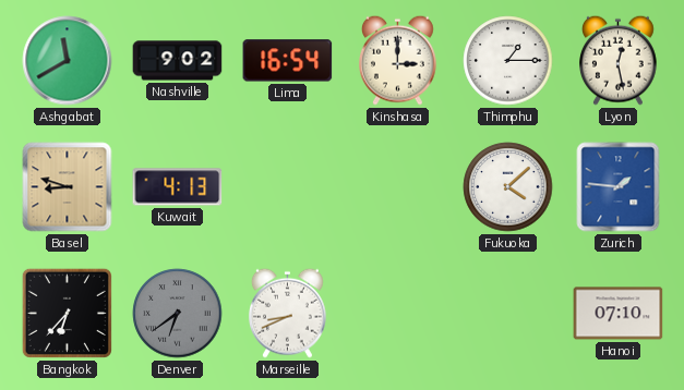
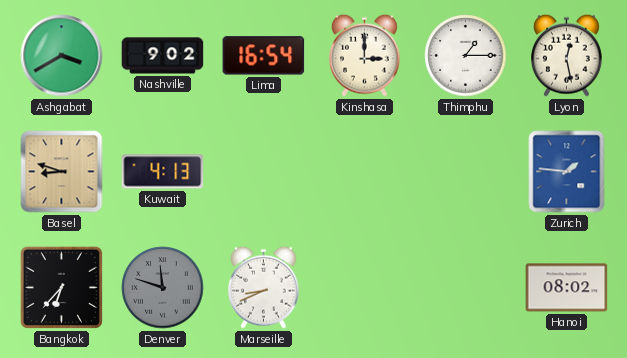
Ashgabat: 11:40 -> 3:40
Fukuoka: 4:08 -> none
Denver: 6:39 -> 11:48
Hanoi: 07:10 -> 08:02
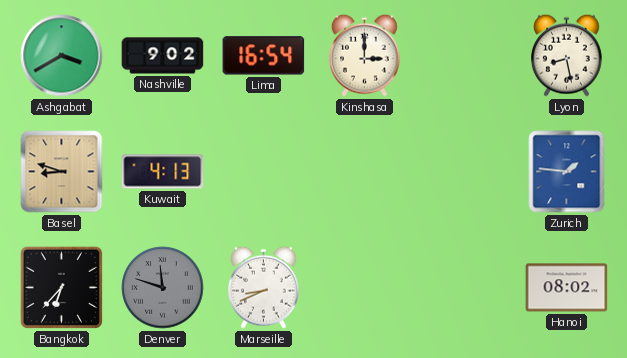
Thimphu: 1:15 -> none
Lyon: 12:28 -> 8:28
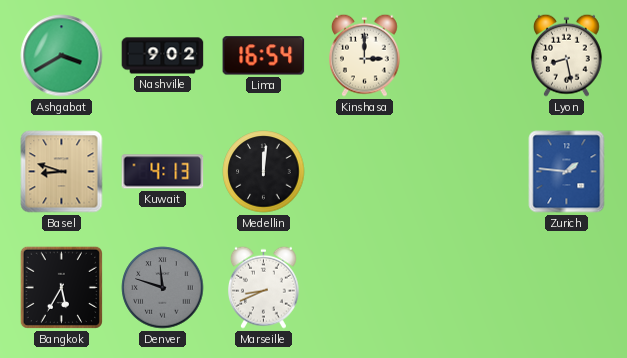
Medellin: none -> 12:01
Bangkok: 6:37 -> 5:35
Hanoi: 08:02 -> none
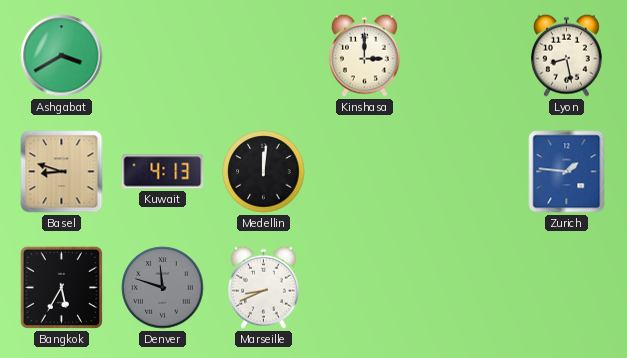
Nashville: 9:02 -> none
Lima: 16:54 -> none
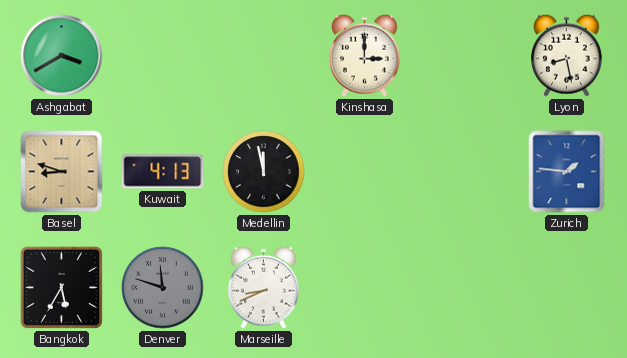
Medellin: 12:01 -> 11:58
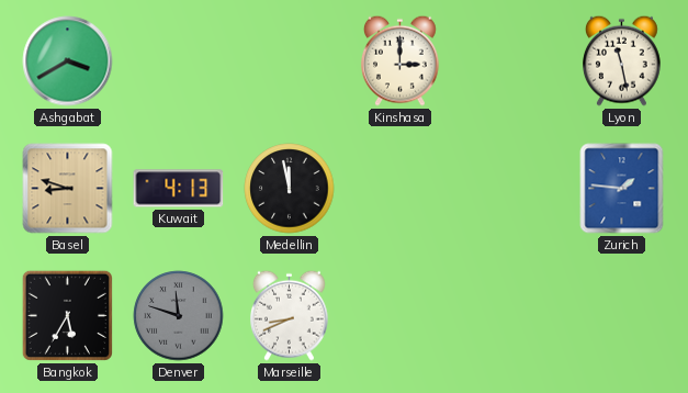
Lyon: 8:28 -> 11:28
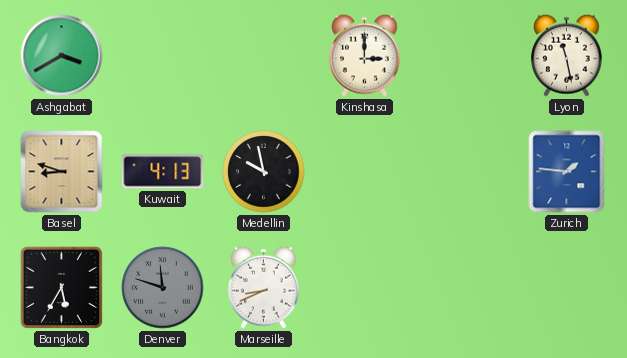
Medellin: 11:58 -> 9:58
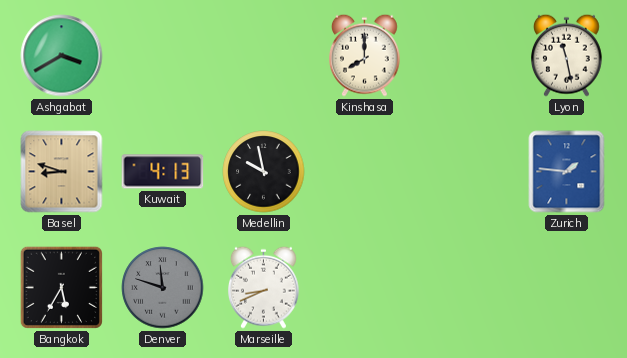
Kinshasa: 3:00 -> 8:00
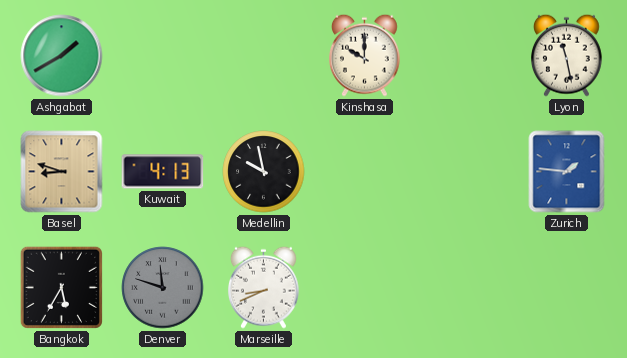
Ashgabat: 3:40 -> 1:40
Kinshasa: 8:00 -> 10:00
